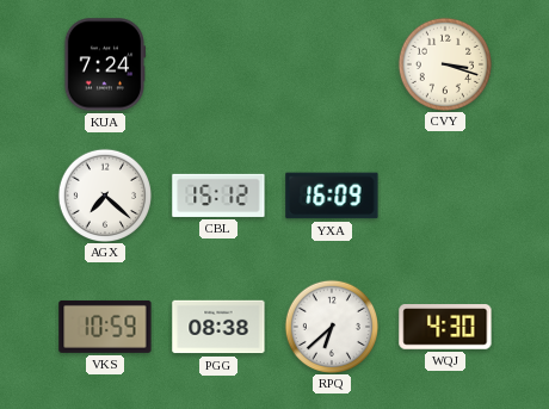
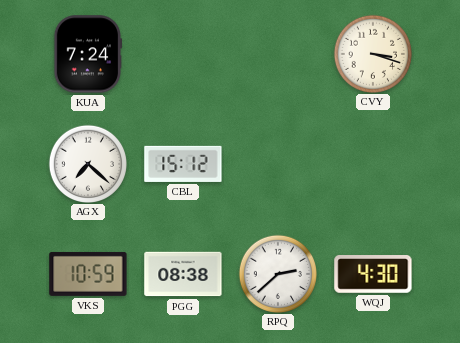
YXA: 16:09 -> none
RPQ: 6:38 -> 2:38
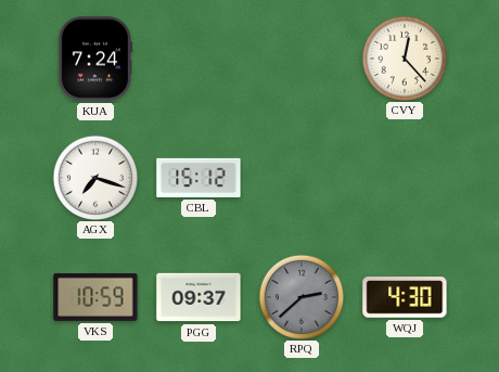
CVY: 3:18 -> 12:23
AGX: 7:22 -> 7:18
PGG: 08:38 -> 09:37
RPQ dial: white -> grey
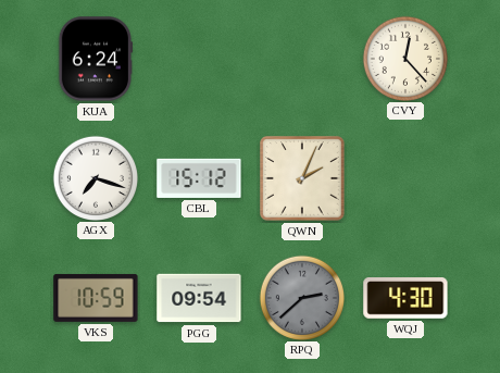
KUA: 7:24 -> 6:24
QWN: none -> 2:04
PGG: 09:37 -> 09:54
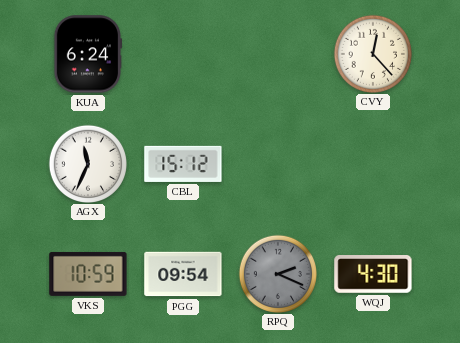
AGX: 7:18 -> 11:34
QWN: 2:04 -> none
RPQ: 2:38 -> 2:19
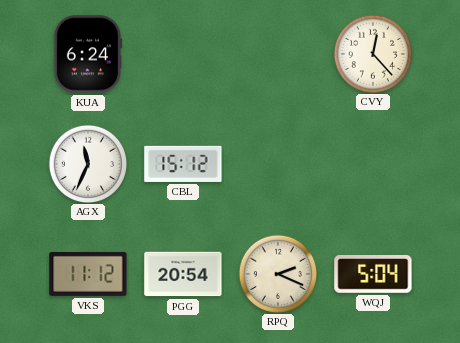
VKS: 10:59 -> 11:12
PGG: 09:54 -> 20:54
RPQ dial: grey -> cream
WQJ: 4:30 -> 5:04
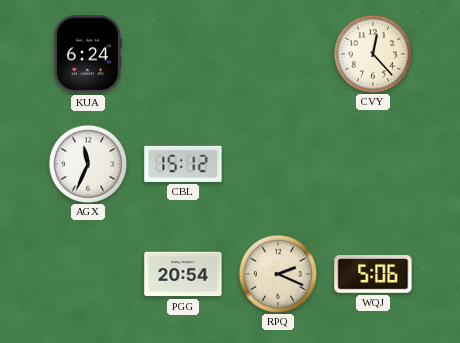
VKS: 11:12 -> none
WQJ: 5:04 -> 5:06
